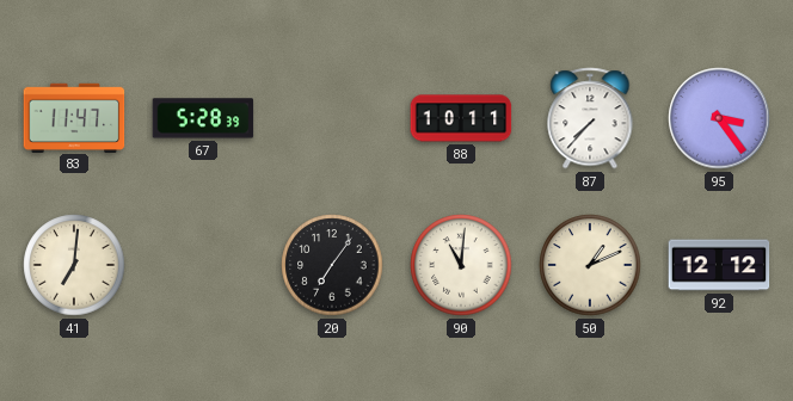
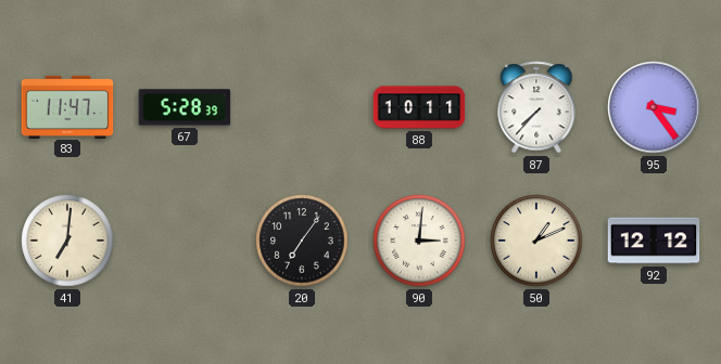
90: 11:01 -> 3:01
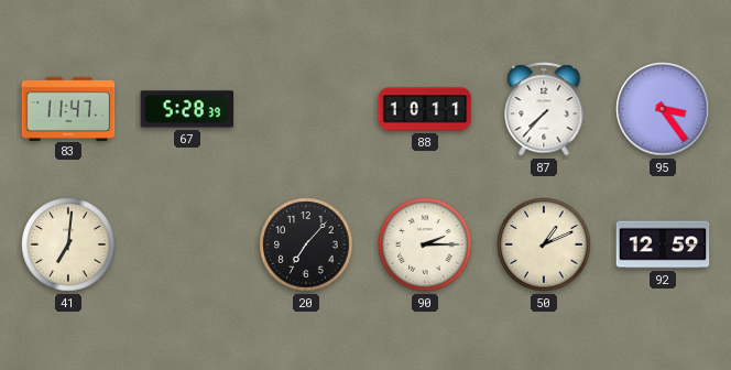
20: 7:06 -> 7:07
90: 3:01 -> 2:15
92: 12:12 -> 12:59
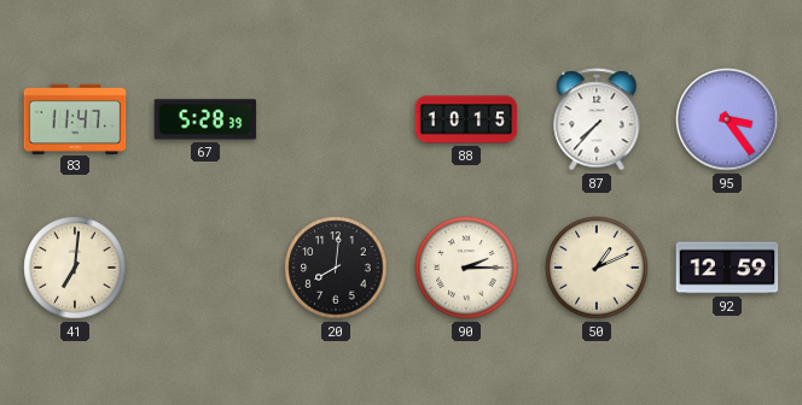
88: 10:11 -> 10:15
20: 7:07 -> 8:01
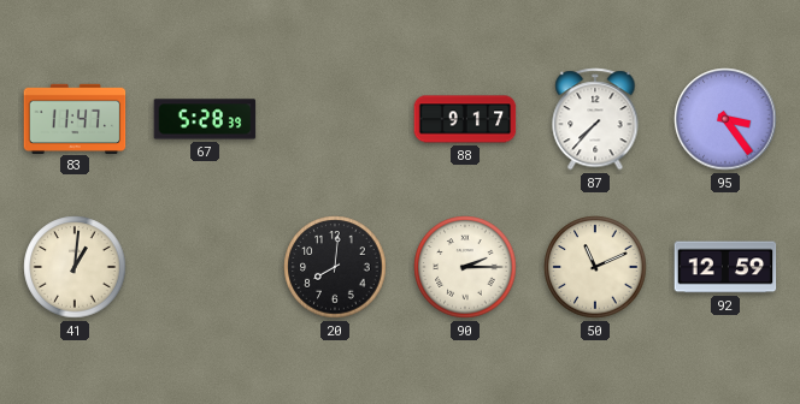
88: 10:15 -> 9:17
41: 7:01 -> 1:01
50: 1:11 -> 11:11
